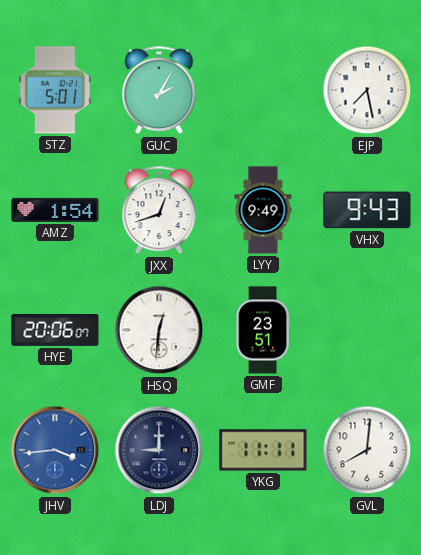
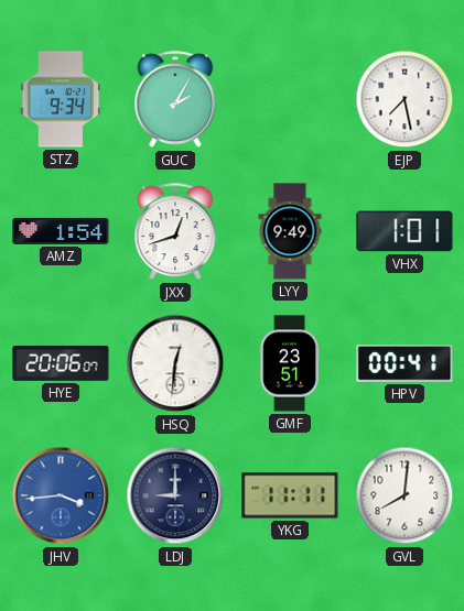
STZ: 5:01 -> 9:34
VHX: 9:43 -> 1:01
HPV: none -> 00:41
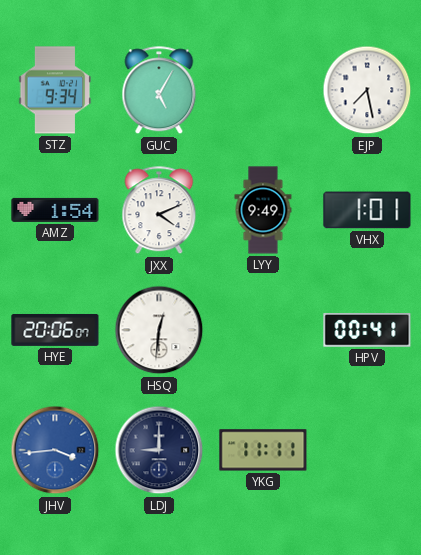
GUC: 2:05 -> 5:05
JXX: 12:42 -> 4:11
GMF: 23:51 -> none
GVL: 8:01 -> none
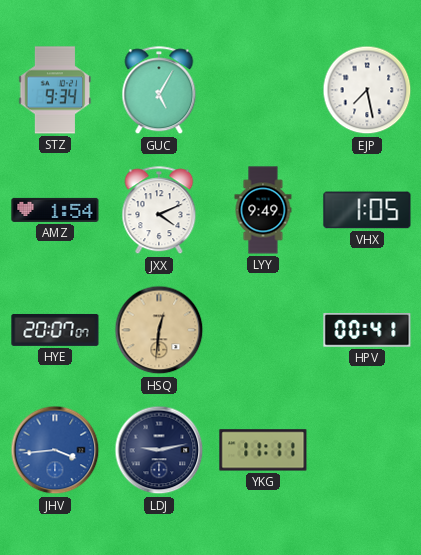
VHX: 1:01 -> 1:05
HYE: 20:06 -> 20:07
HSQ dial: white -> champagne
LDJ: 9:00 -> 9:13
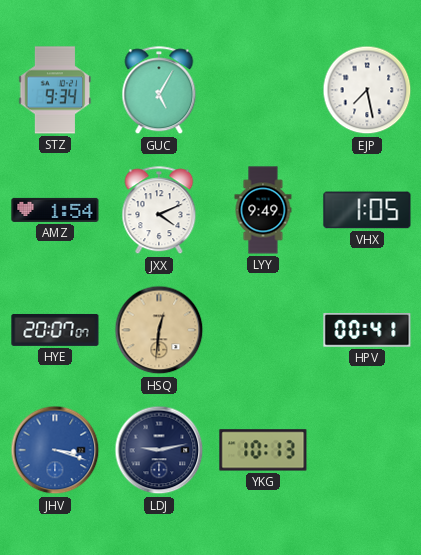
JHV: 3:44 -> 3:18
YKG: 11:11 -> 10:13
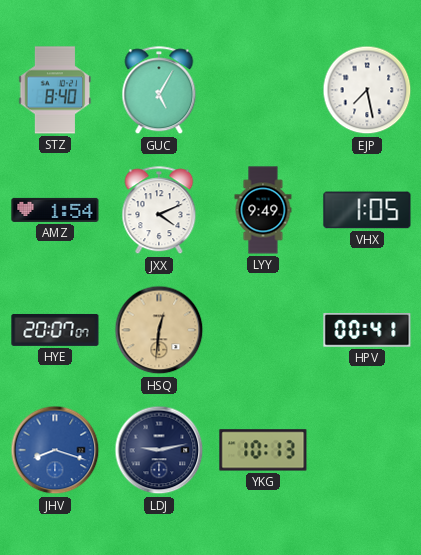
STZ: 9:34 -> 8:40
JHV: 3:18 -> 8:18
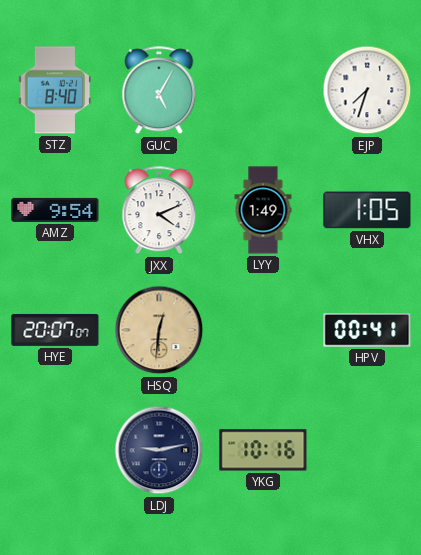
EJP: 7:28 -> 7:33
AMZ: 1:54 -> 9:54
LYY: 9:49 -> 1:49
JHV: 8:18 -> none
YKG: 10:13 -> 10:16
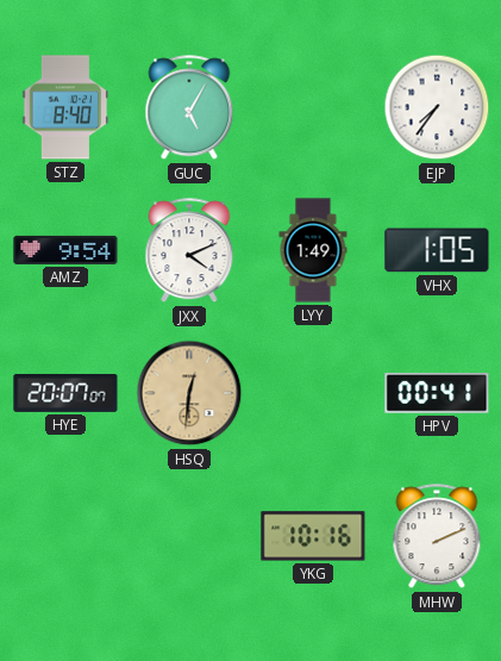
EJP: 7:33 -> 7:36
LDJ: 9:13 -> none
MHW: none -> 2:11
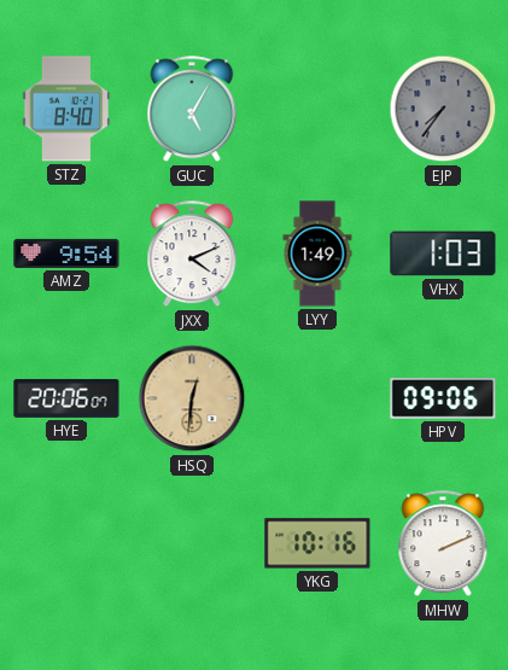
EJP dial: white -> grey
VHX: 1:05 -> 1:03
HYE: 20:07 -> 20:06
HPV: 00:41 -> 09:06
